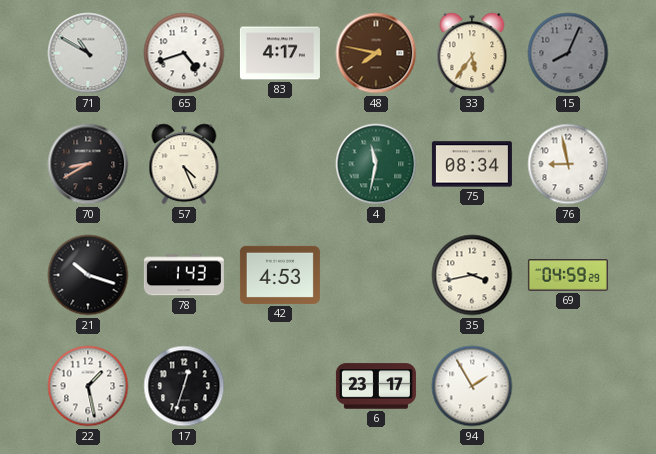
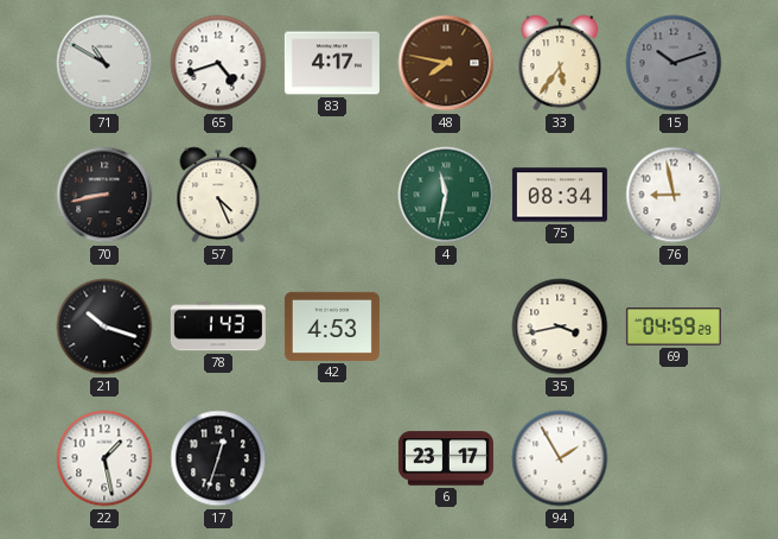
15: 8:04 -> 10:12
70: 8:40 -> 8:43
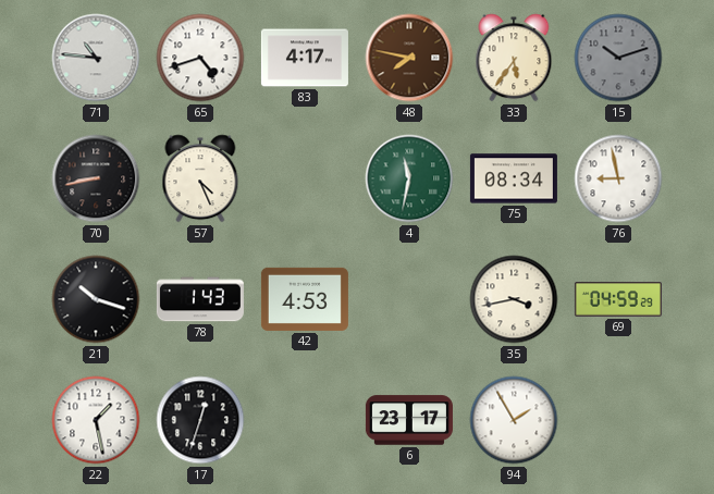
71: 10:50 -> 10:46
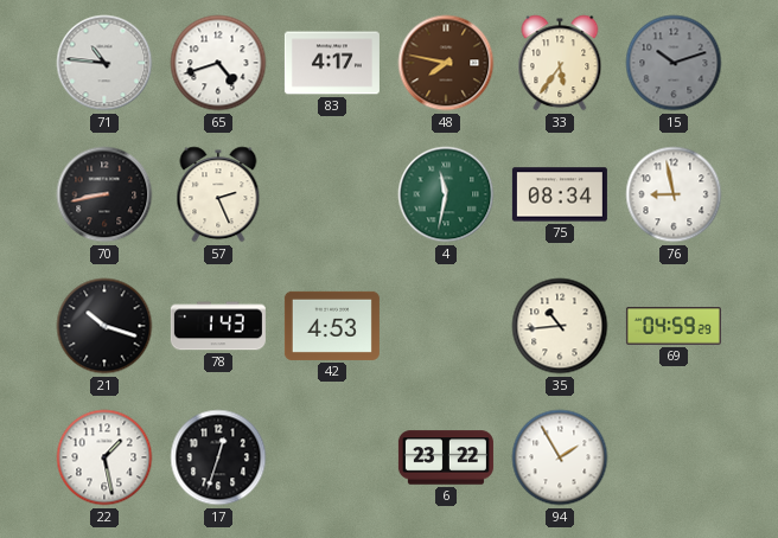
57: 4:26 -> 2:26
35: 3:43 -> 10:44
6: 23:17 -> 23:22
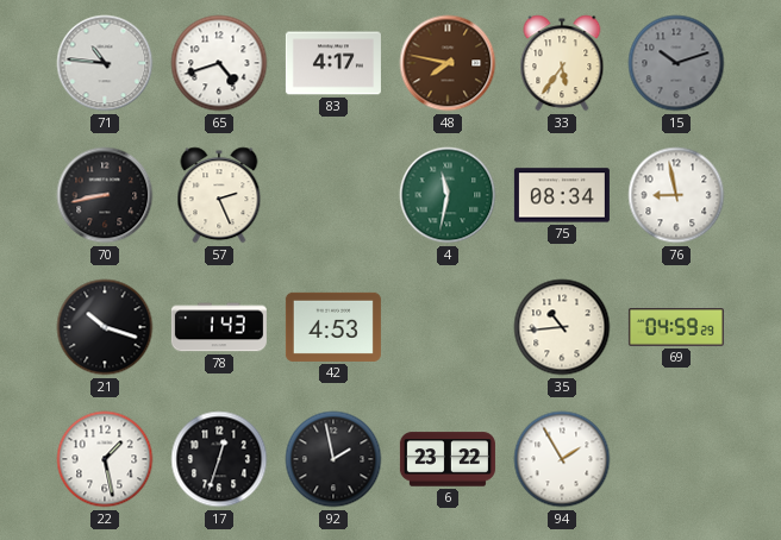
92: none -> 1:58
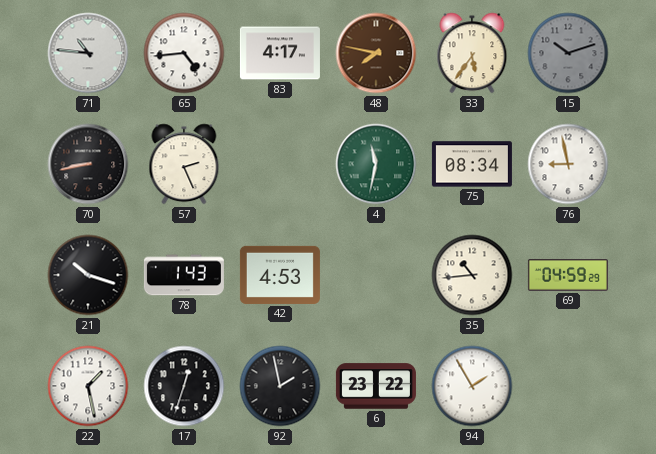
65: 4:42 -> 4:44
